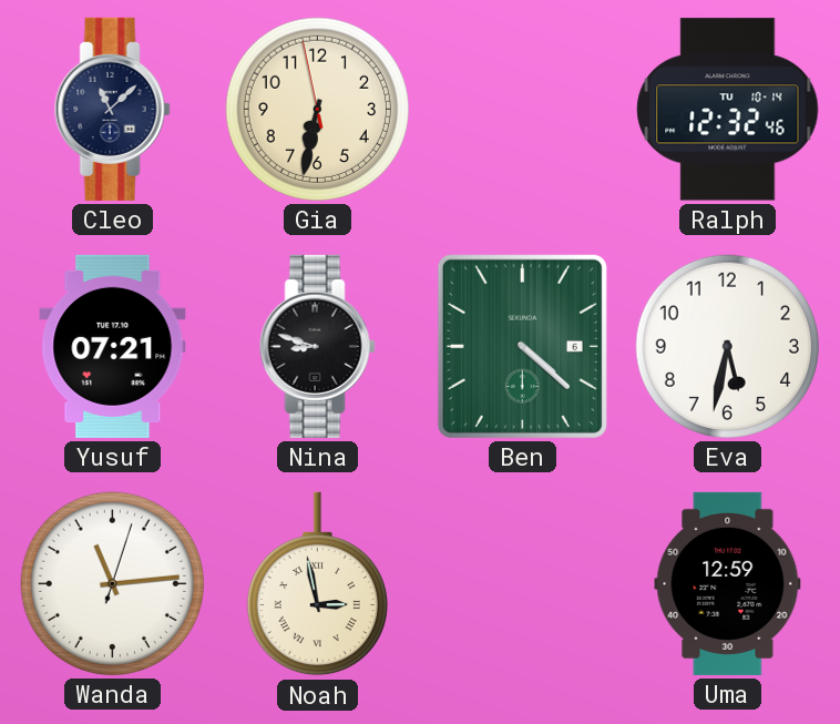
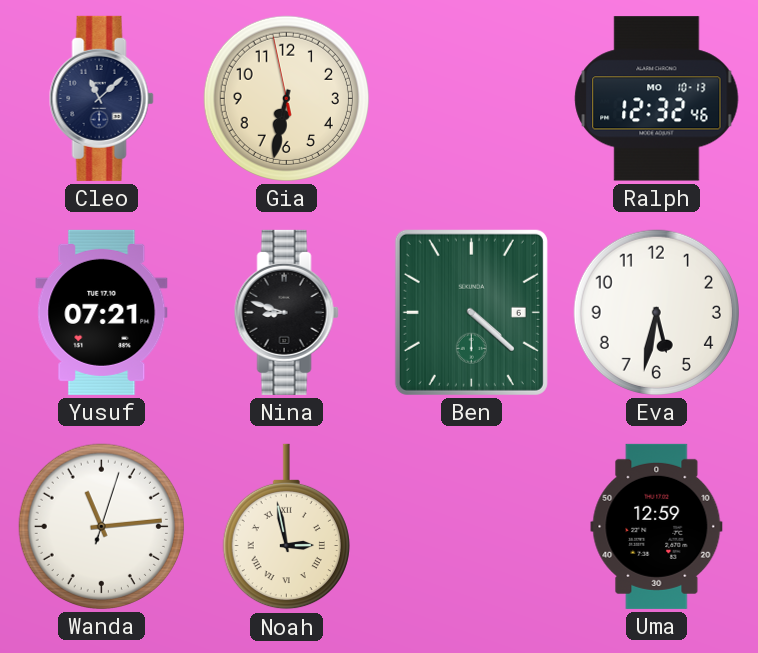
Ralph date: TU 10-14 -> MO 10-13
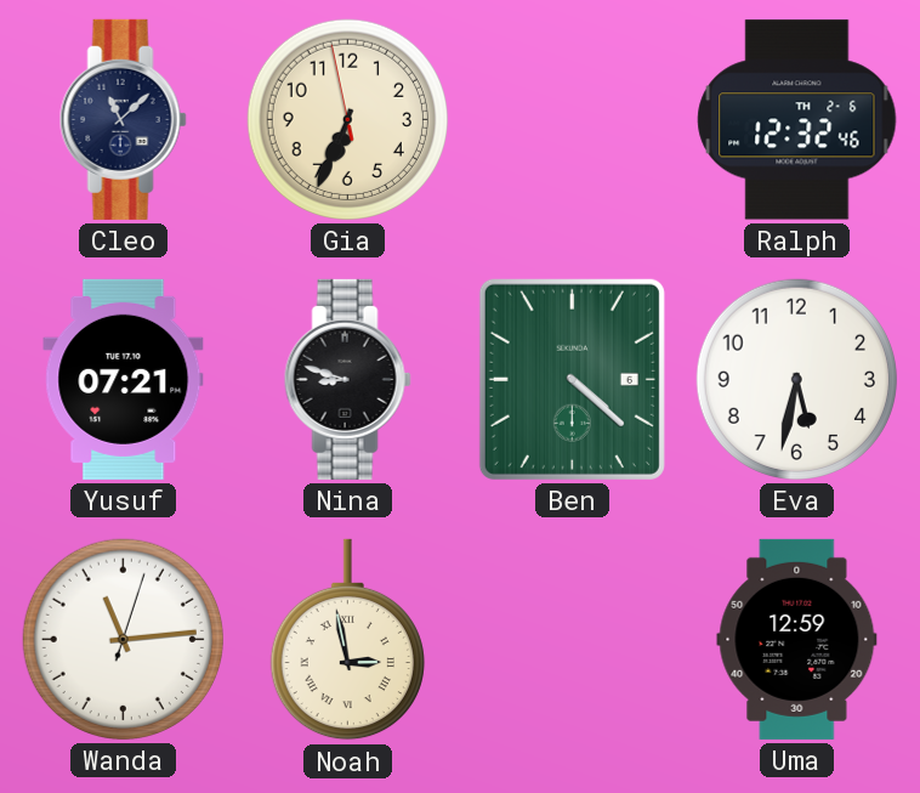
Gia: 6:31 -> 6:33
Ralph date: MO 10-13 -> TH 2-6
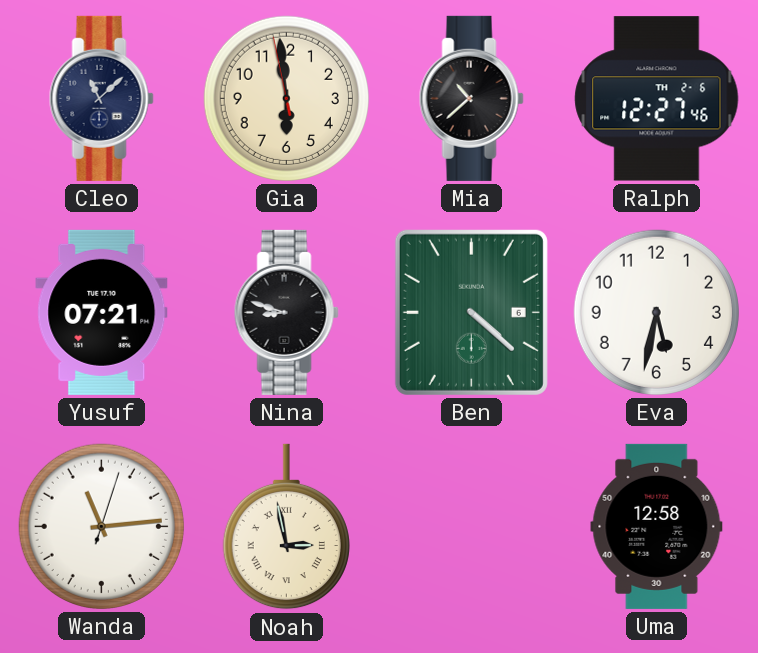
Gia: 6:33 -> 5:58
Mia: none -> 10:38
Ralph: 12:32 -> 12:27
Uma: 12:59 -> 12:58
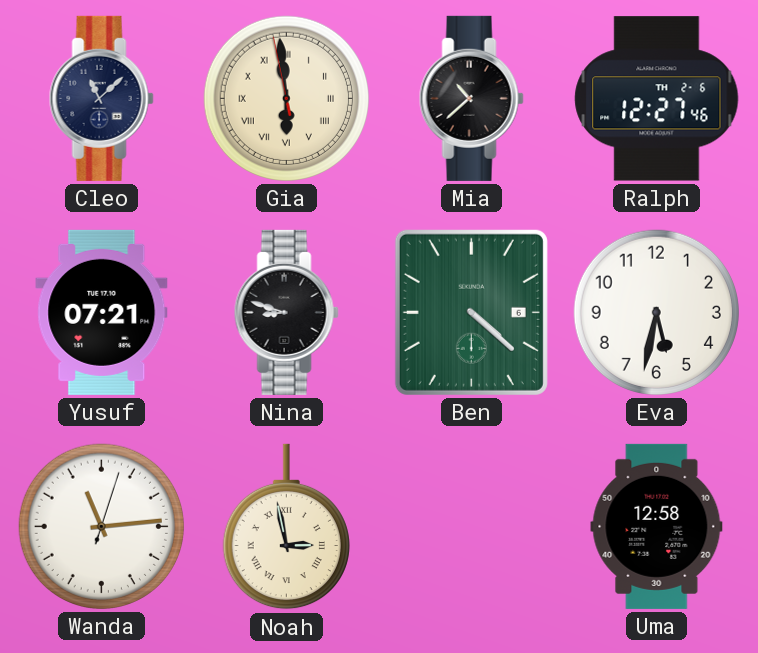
Gia numerals: Arabic -> Roman
